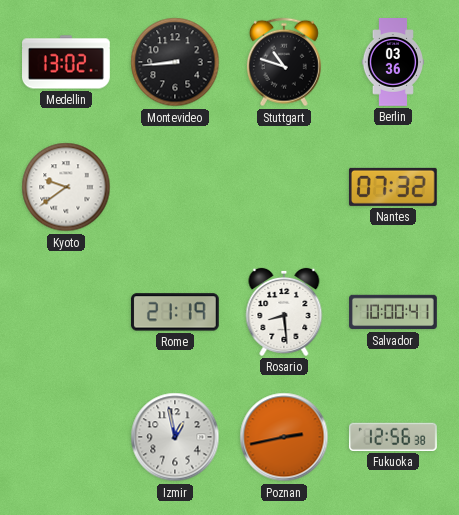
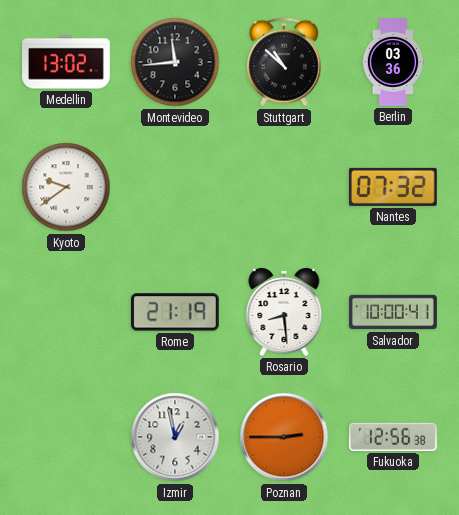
Montevideo: 8:44 -> 11:44
Stuttgart: 10:48 -> 10:52
Poznan: 2:43 -> 2:45
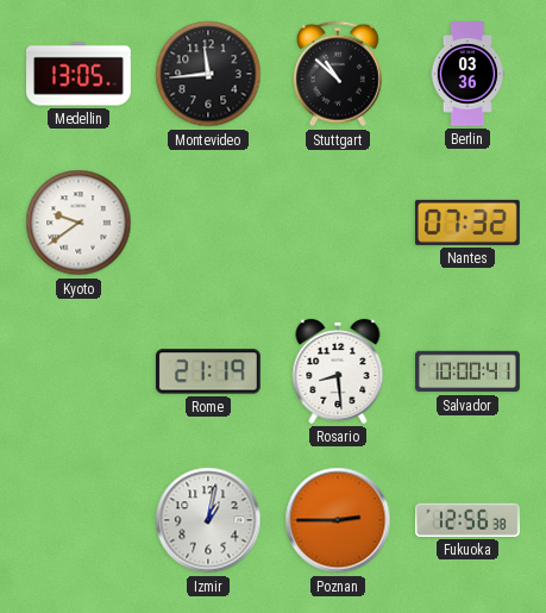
Medellin: 13:02 -> 13:05
Izmir: 12:58 -> 1:02
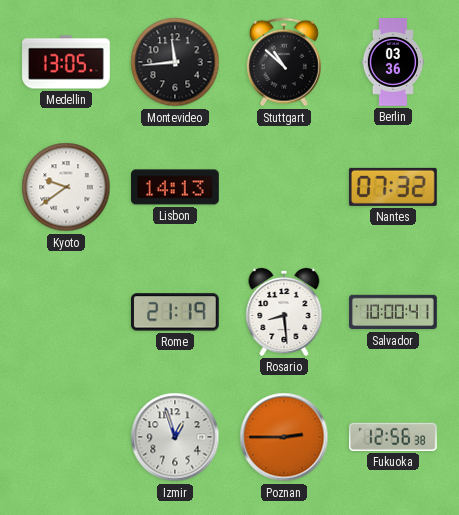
Lisbon: none -> 14:13
Izmir: 1:02 -> 12:57
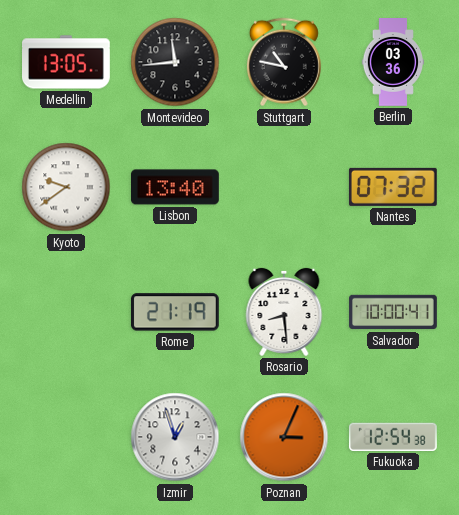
Stuttgart: 10:52 -> 10:47
Lisbon: 14:13 -> 13:40
Poznan: 2:45 -> 3:04
Fukuoka: 12:56 -> 12:54
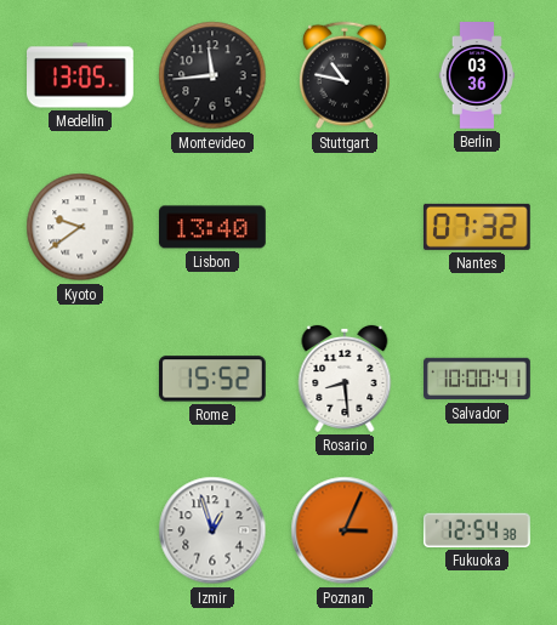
Rome: 21:19 -> 15:52
